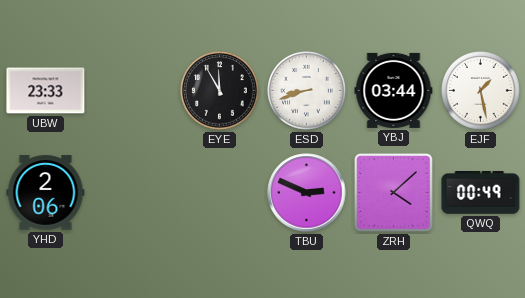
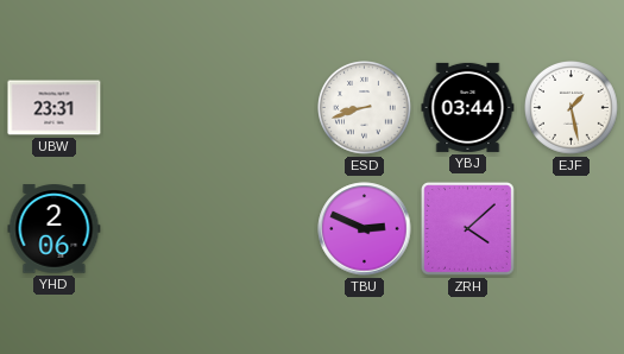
UBW: 23:33 -> 23:31
EYE: 11:55 -> none
QWQ: 00:49 -> none
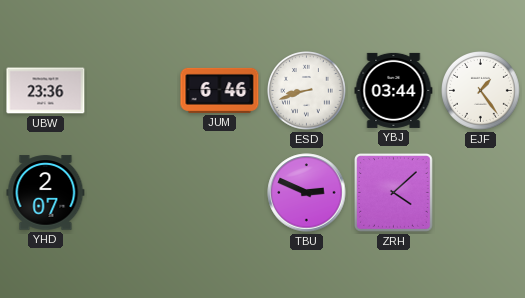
UBW: 23:31 -> 23:36
JUM: none -> 6:46
EJF: 1:28 -> 1:24
YHD: 2:06 -> 2:07
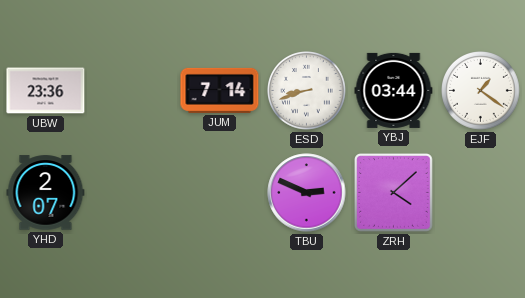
JUM: 6:46 -> 7:14
EJF: 1:24 -> 1:21
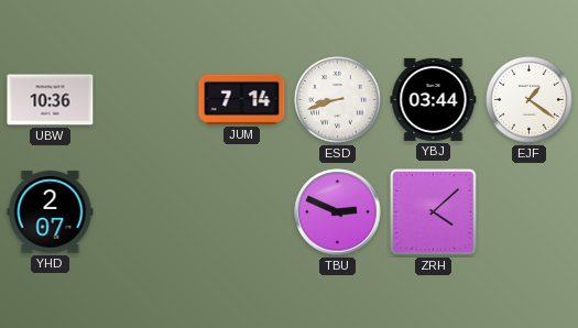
UBW: 23:36 -> 10:36
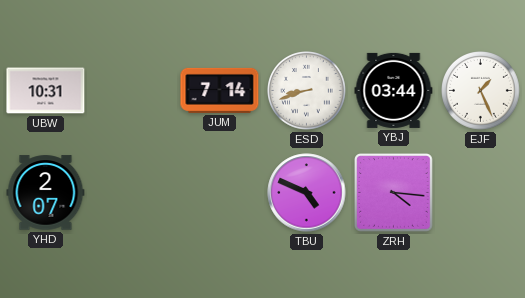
UBW: 10:36 -> 10:31
EJF: 1:21 -> 1:26
TBU: 2:49 -> 4:49
ZRH: 4:08 -> 4:16
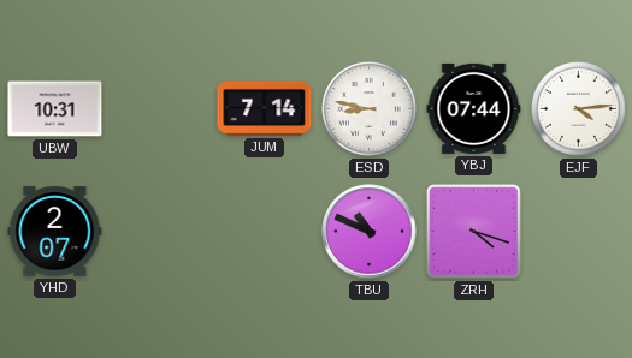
ESD: 8:42 -> 8:47
YBJ: 03:44 -> 07:44
EJF: 1:26 -> 4:14
TBU: 4:49 -> 10:49
ZRH: 4:16 -> 4:18
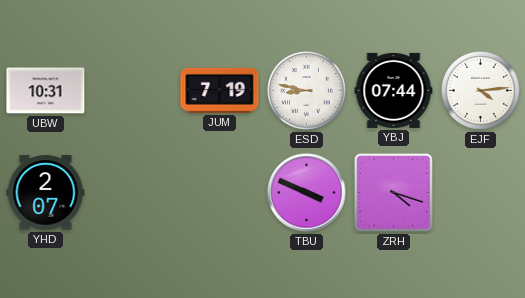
JUM: 7:14 -> 7:19
TBU: 10:49 -> 3:49
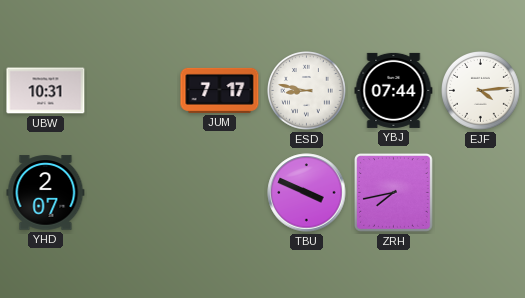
JUM: 7:19 -> 7:17
ZRH: 4:18 -> 7:43
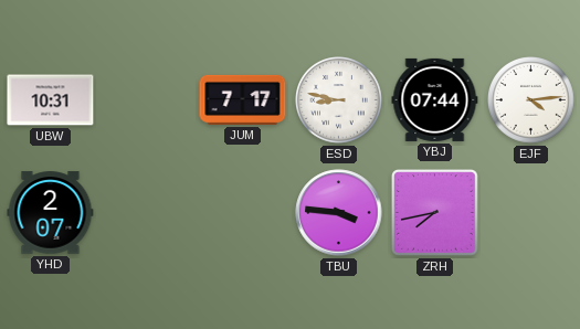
TBU: 3:49 -> 3:46
